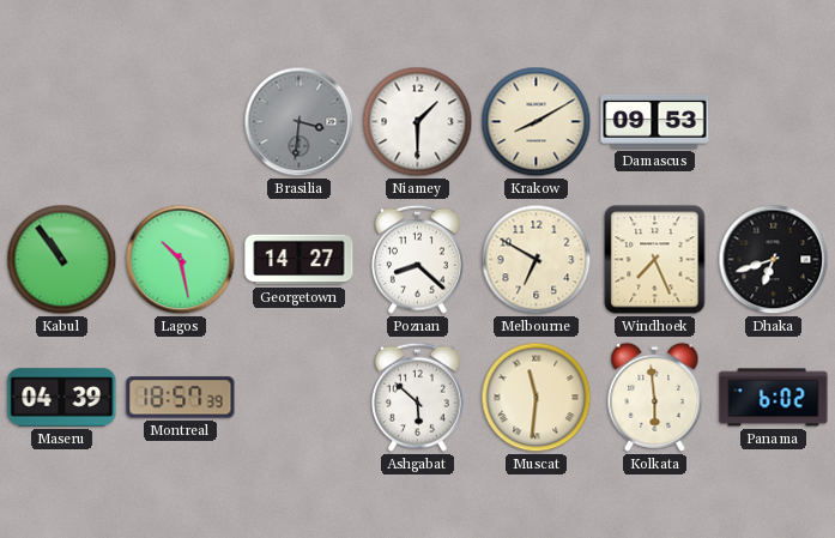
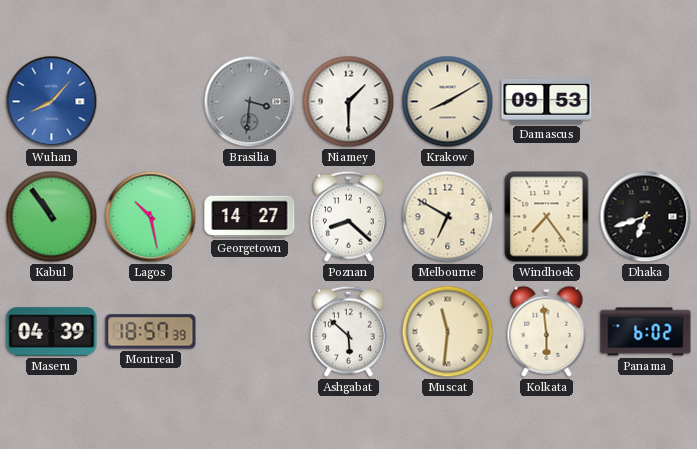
Wuhan: none -> 8:07
Windhoek: 7:26 -> 7:24
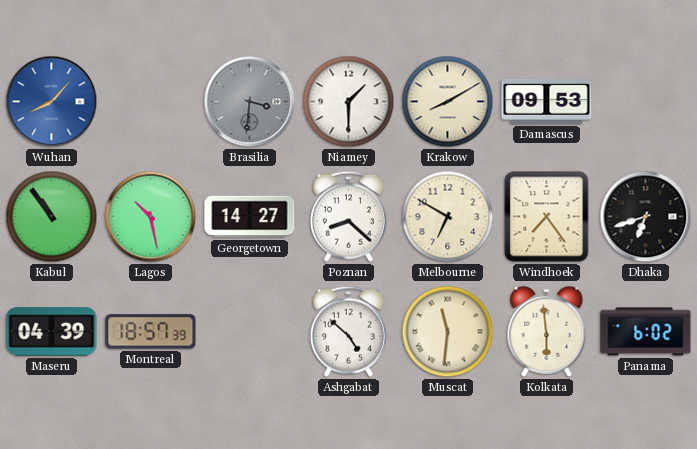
Ashgabat: 5:52 -> 4:52
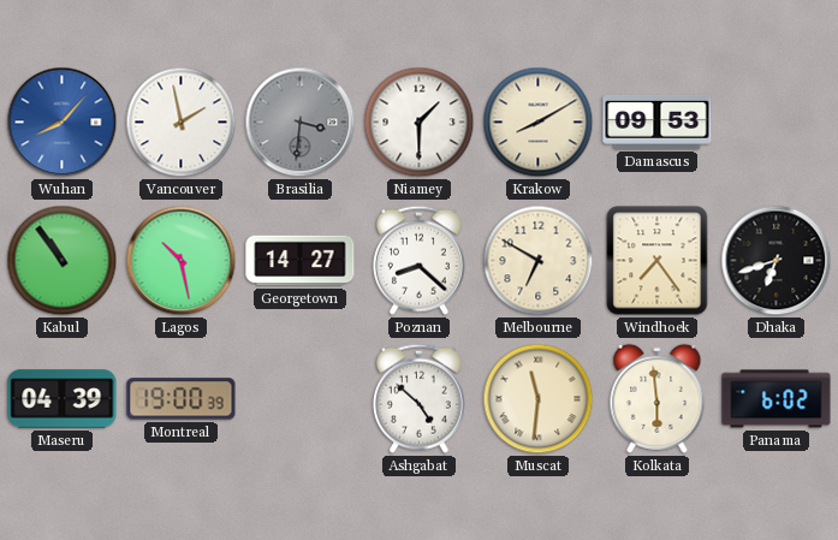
Vancouver: none -> 1:58
Montreal: 18:57 -> 19:00
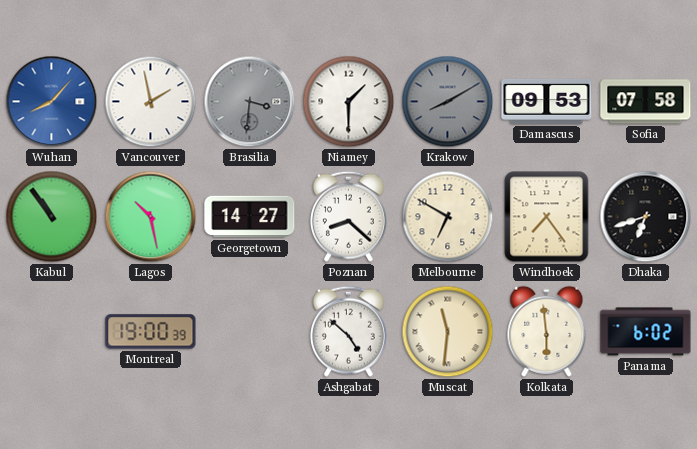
Krakow dial: cream -> grey
Sofia: none -> 07:58
Maseru: 04:39 -> none
